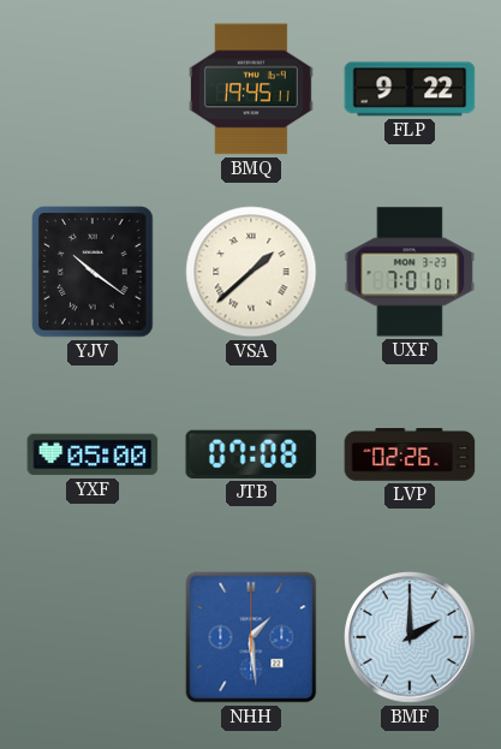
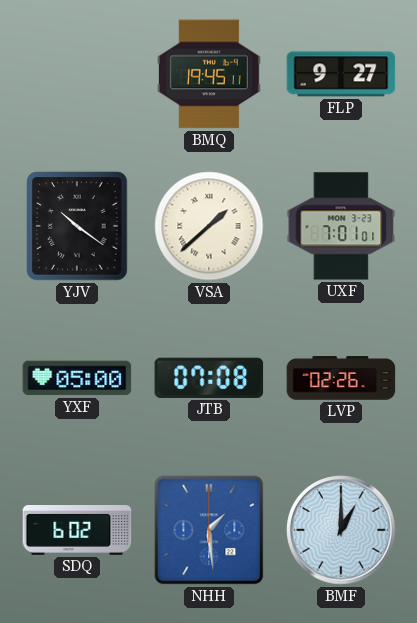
FLP: 9:22 -> 9:27
SDQ: none -> 6:02
BMF: 2:00 -> 1:00
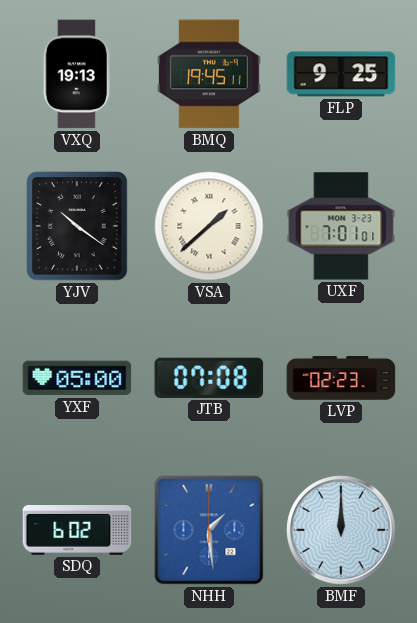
VXQ: none -> 19:13
FLP: 9:27 -> 9:25
LVP: 02:26 -> 02:23
BMF: 1:00 -> 12:00
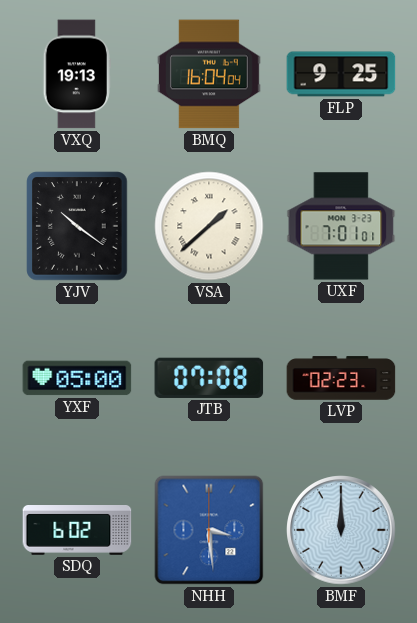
BMQ: 19:45 -> 16:04
NHH: 1:29 -> 3:29
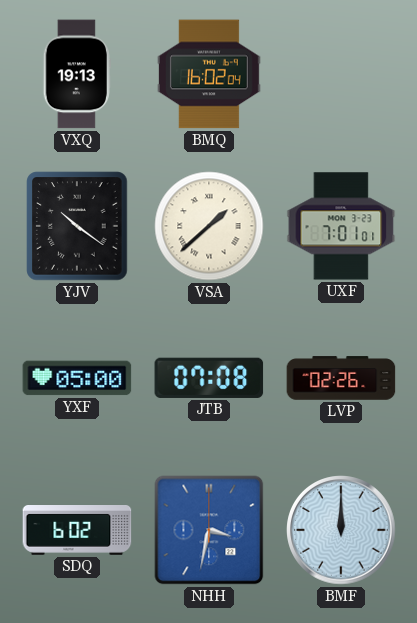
BMQ: 16:04 -> 16:02
FLP: 9:25 -> none
LVP: 02:23 -> 02:26
NHH: 3:29 -> 3:32
